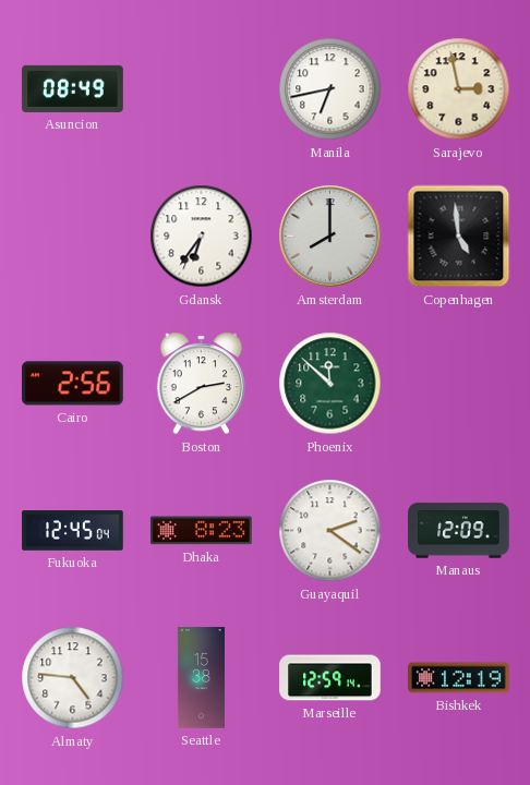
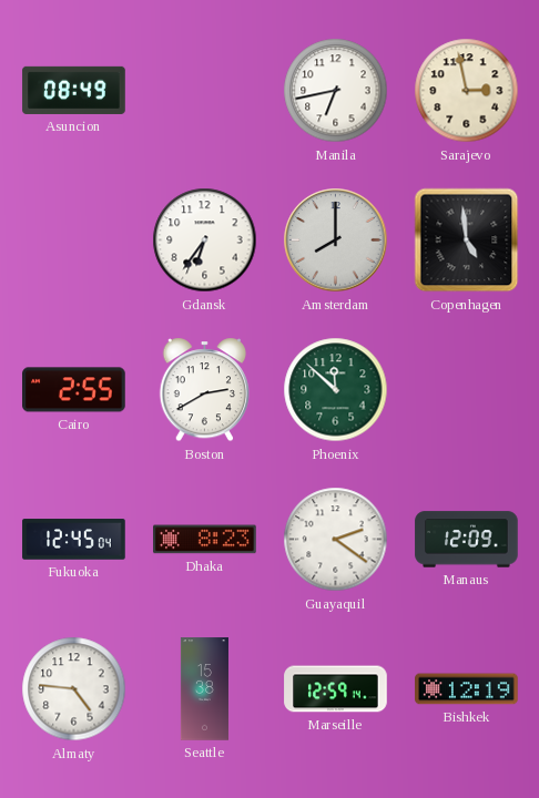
Cairo: 2:56 -> 2:55
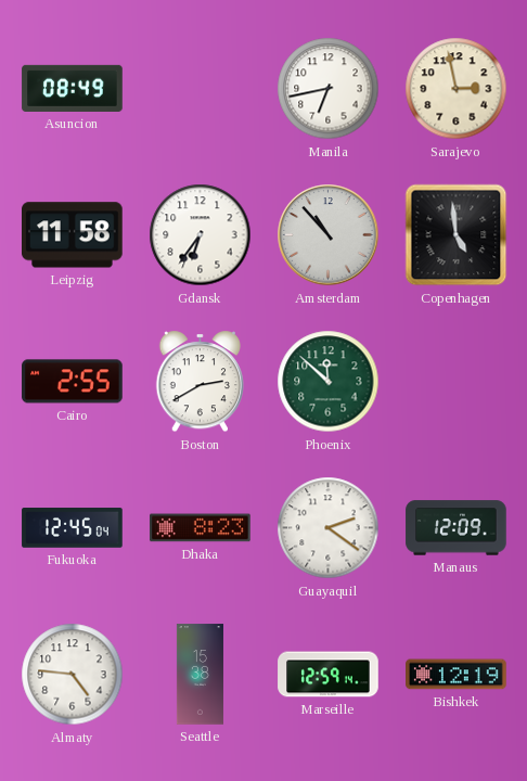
Leipzig: none -> 11:58
Amsterdam: 8:00 -> 10:53
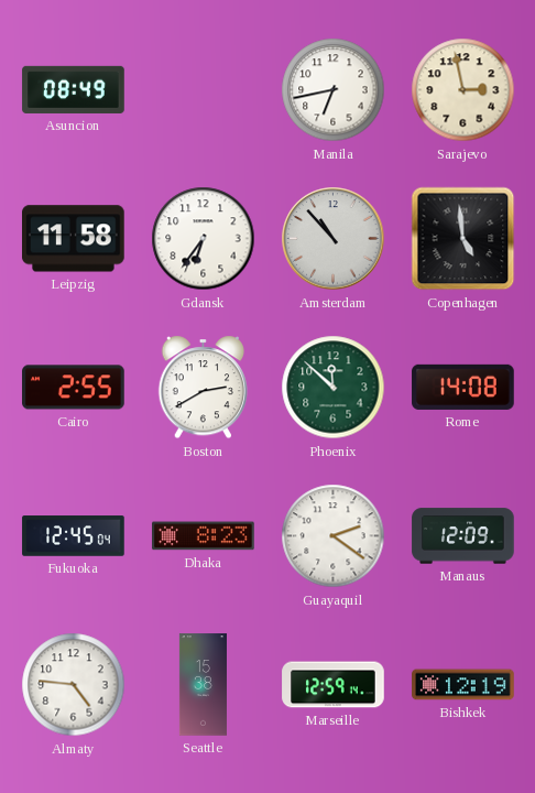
Rome: none -> 14:08
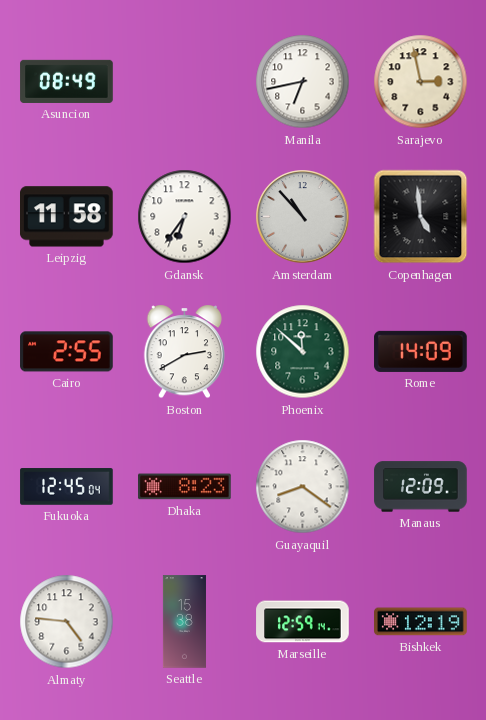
Rome: 14:08 -> 14:09
Guayaquil: 2:21 -> 8:21
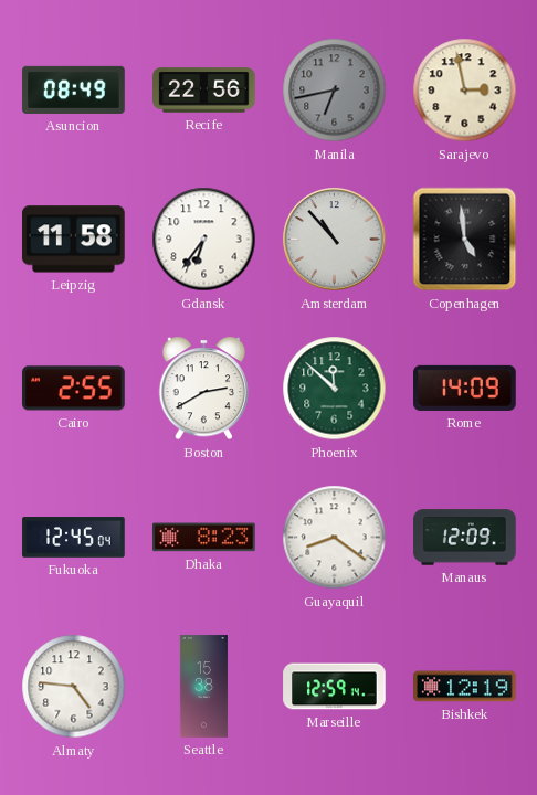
Recife: none -> 22:56
Manila dial: white -> grey
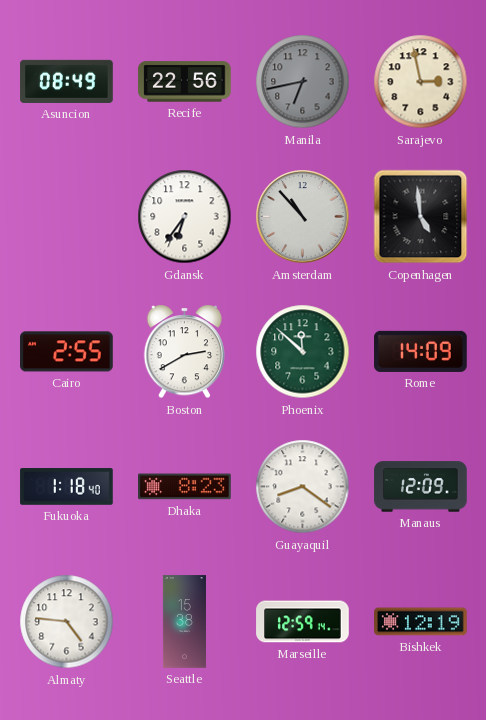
Leipzig: 11:58 -> none
Fukuoka: 12:45 -> 1:18
